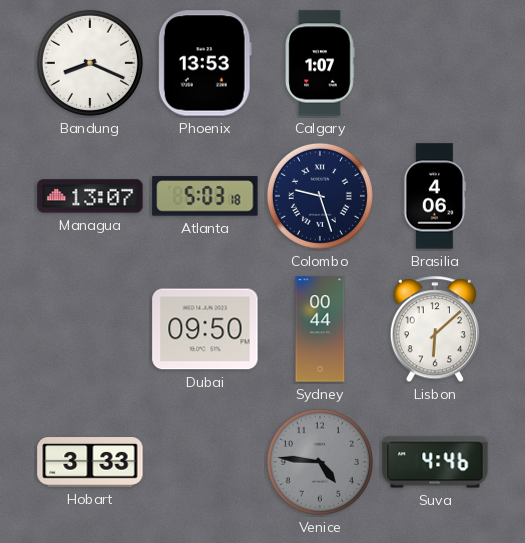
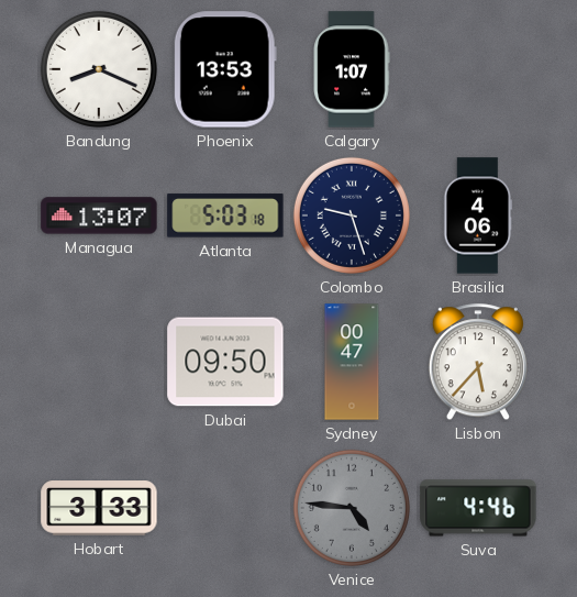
Sydney: 00:44 -> 00:47
Lisbon: 6:08 -> 5:37
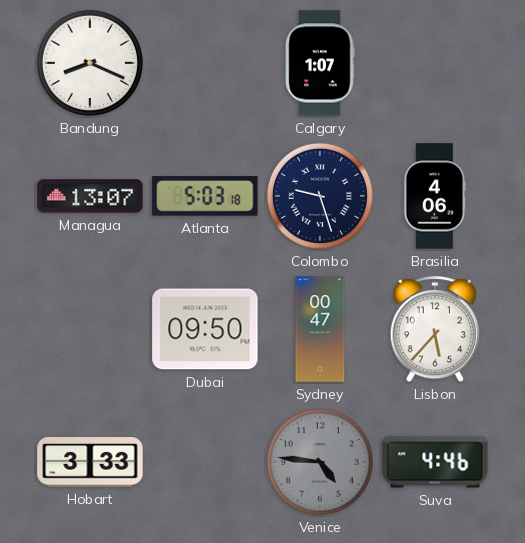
Phoenix: 13:53 -> none
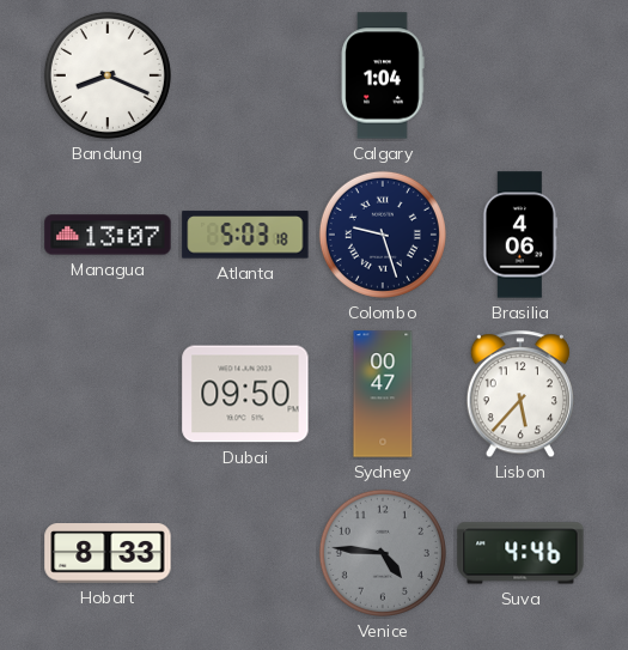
Calgary: 1:07 -> 1:04
Hobart: 3:33 -> 8:33
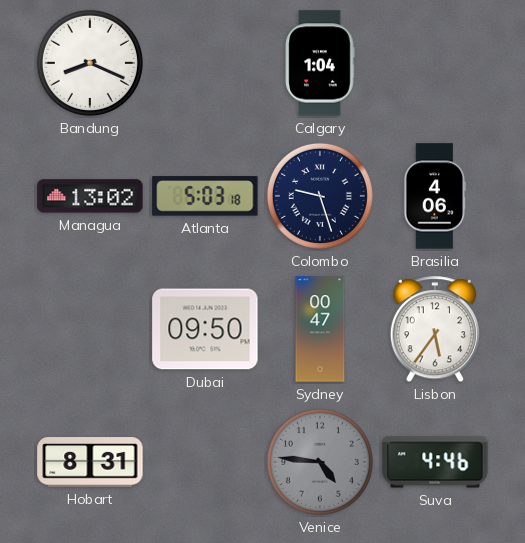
Managua: 13:07 -> 13:02
Lisbon: 5:37 -> 5:36
Hobart: 8:33 -> 8:31
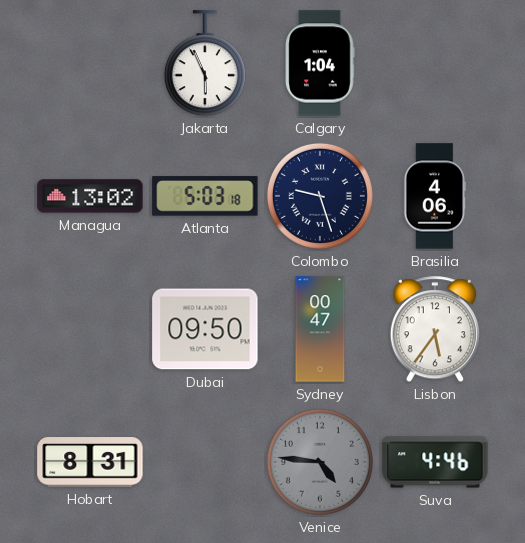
Bandung: 8:19 -> none
Jakarta: none -> 5:56
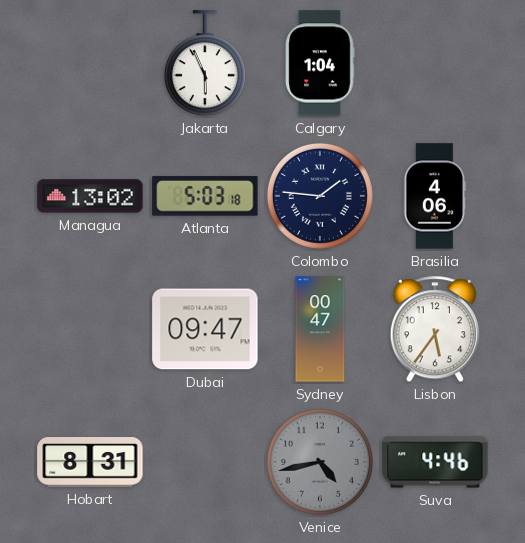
Colombo: 9:27 -> 1:46
Dubai: 09:50 -> 09:47
Venice: 4:46 -> 4:43
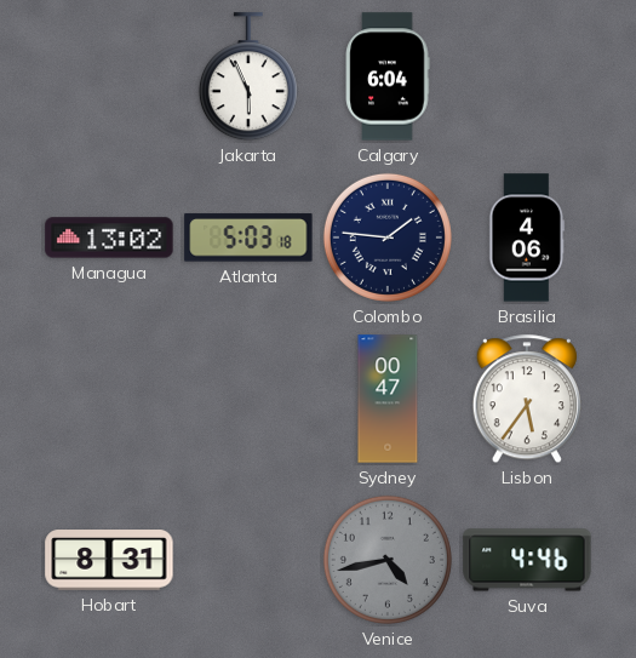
Calgary: 1:04 -> 6:04
Dubai: 09:47 -> none
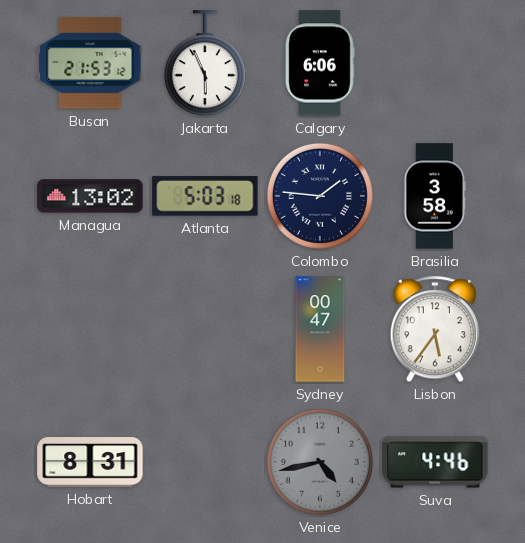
Busan: none -> 21:53
Calgary: 6:04 -> 6:06
Brasilia: 4:06 -> 3:58
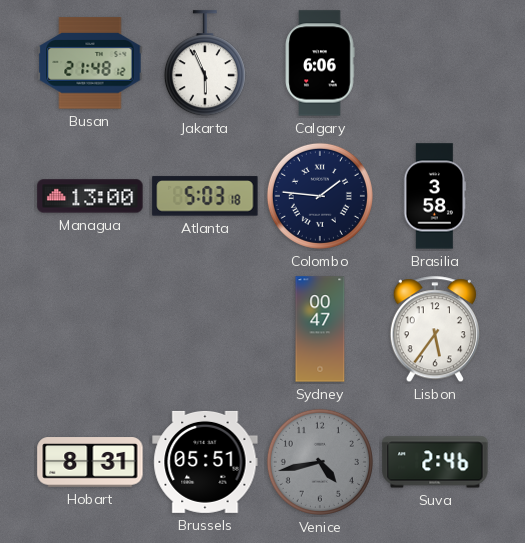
Busan: 21:53 -> 21:48
Managua: 13:02 -> 13:00
Brussels: none -> 05:51
Suva: 4:46 -> 2:46
